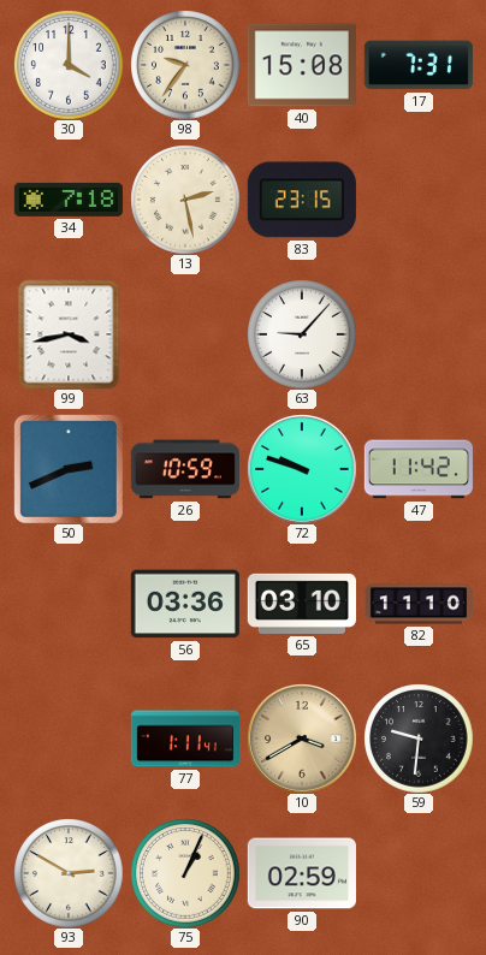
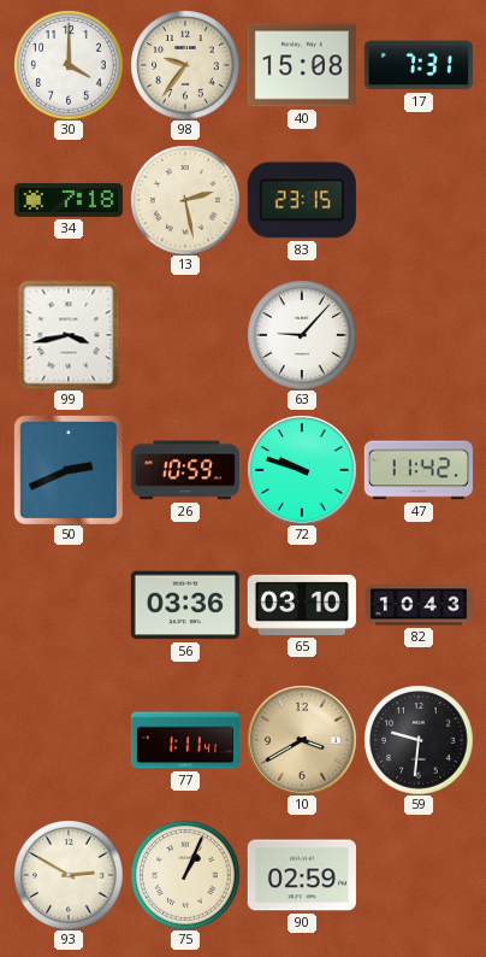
82: 11:10 -> 10:43
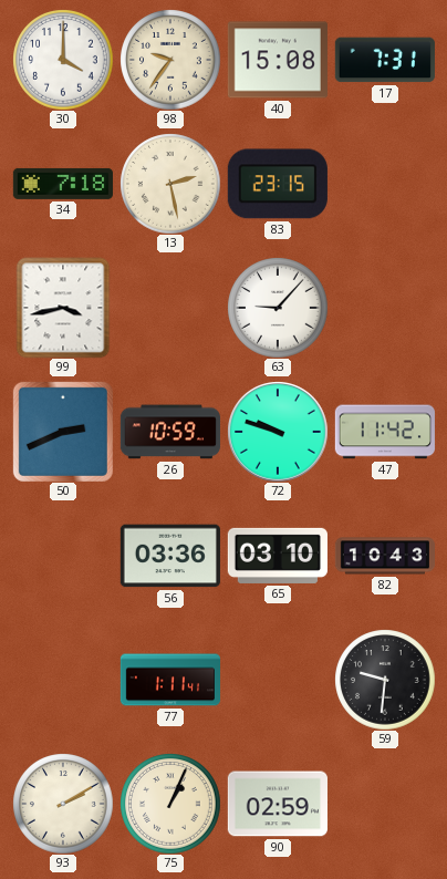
10: 3:40 -> none
93: 2:50 -> 2:10
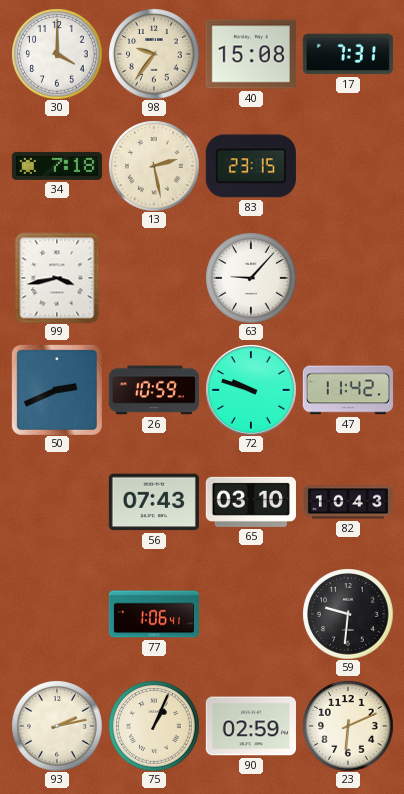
56: 03:36 -> 07:43
77: 1:11 -> 1:06
93: 2:10 -> 2:13
23: none -> 6:11
